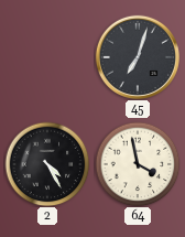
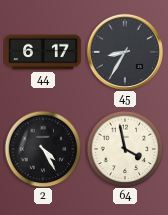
44: none -> 6:17
45: 7:03 -> 8:35
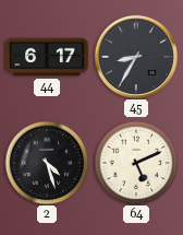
2: 4:25 -> 4:27
64: 3:58 -> 5:11
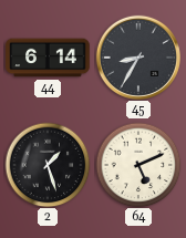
44: 6:17 -> 6:14
2: 4:27 -> 1:27
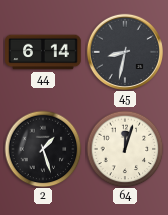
45: 8:35 -> 8:32
64: 5:11 -> 12:03
